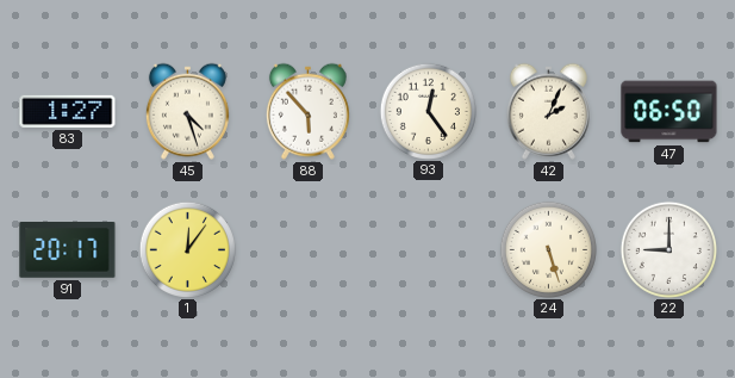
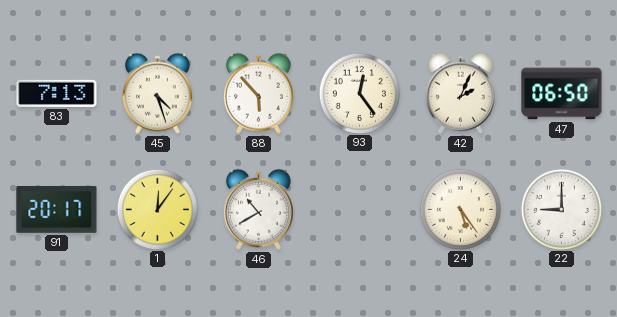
83: 1:27 -> 7:13
46: none -> 10:40
24: 5:27 -> 5:24
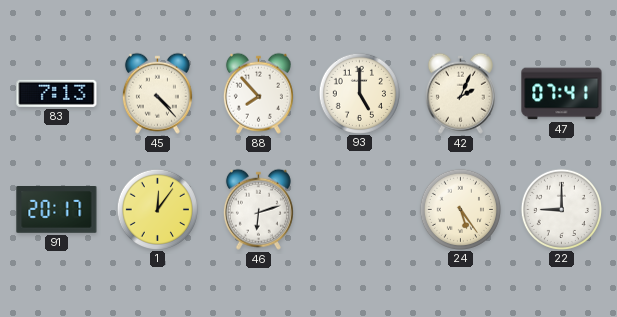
45: 4:27 -> 4:23
88: 5:53 -> 7:53
93: 12:24 -> 5:00
47: 06:50 -> 07:41
46: 10:40 -> 6:12
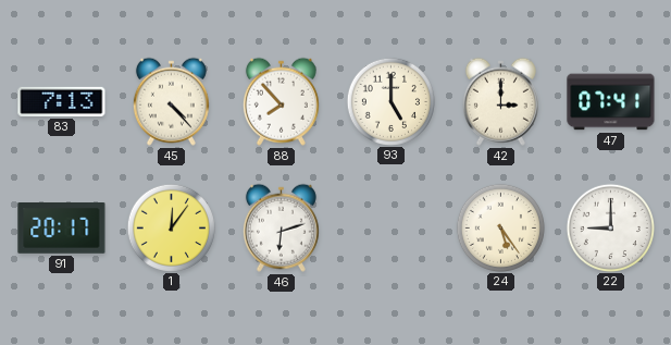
42: 2:04 -> 3:00
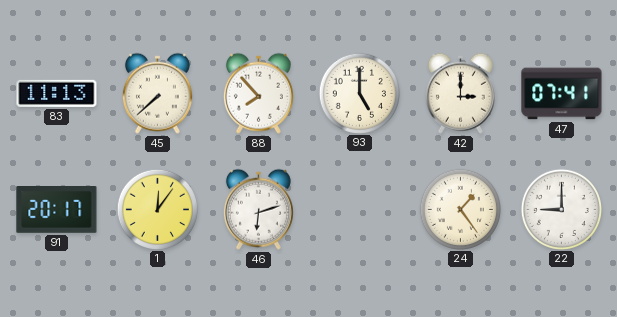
83: 7:13 -> 11:13
45: 4:23 -> 7:38
24: 5:24 -> 1:24
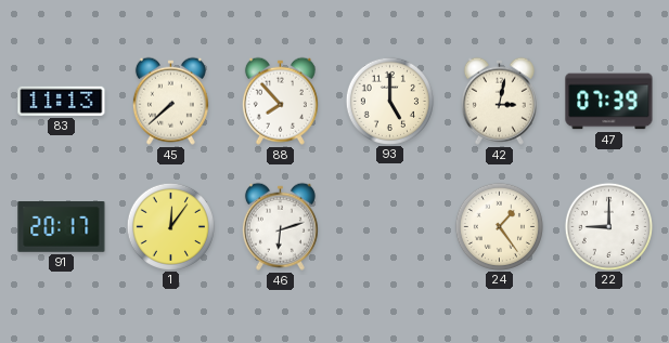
42: 3:00 -> 3:02
47: 07:41 -> 07:39
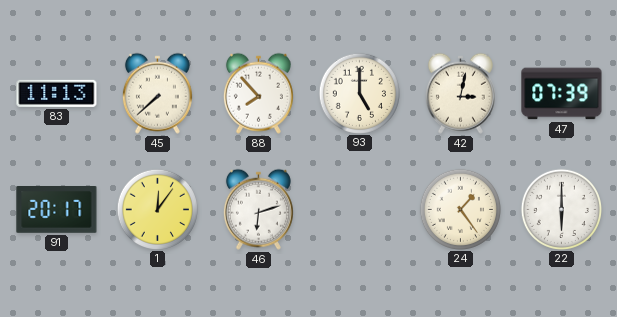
22: 9:00 -> 6:00
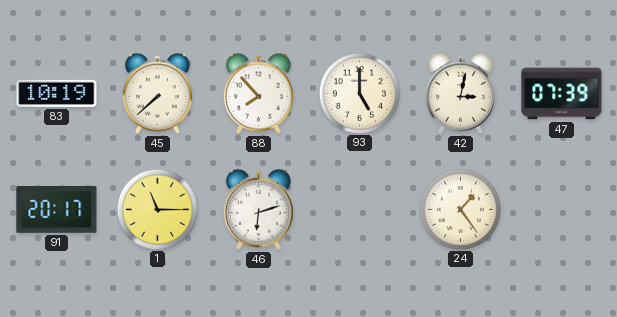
83: 11:13 -> 10:19
1: 12:06 -> 11:15
22: 6:00 -> none
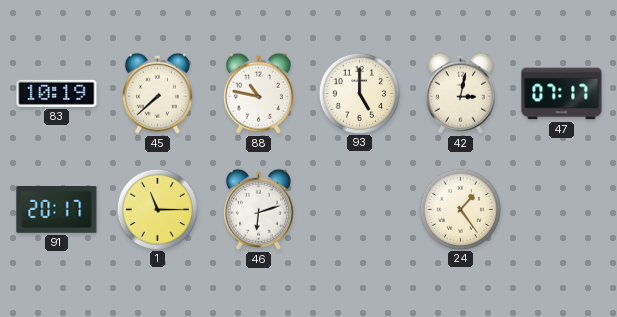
88: 7:53 -> 10:47
47: 07:39 -> 07:17
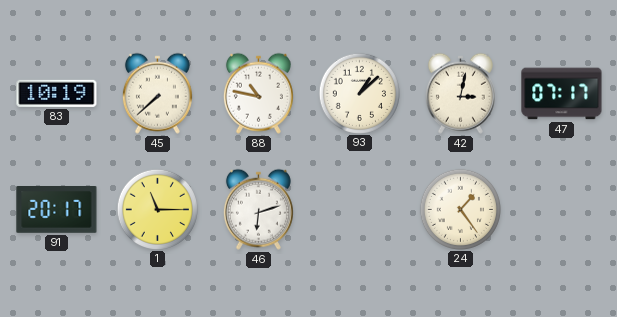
93: 5:00 -> 1:08
